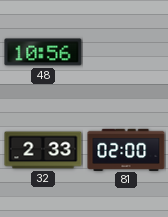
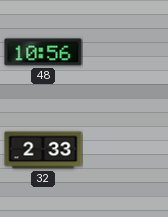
81: 02:00 -> none
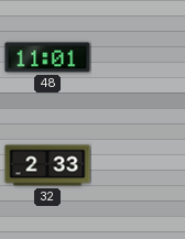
48: 10:56 -> 11:01
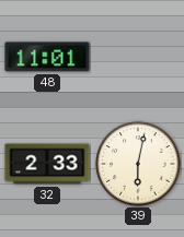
39: none -> 6:02
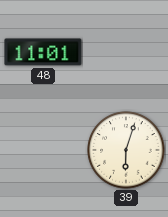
32: 2:33 -> none
39: 6:02 -> 6:03
